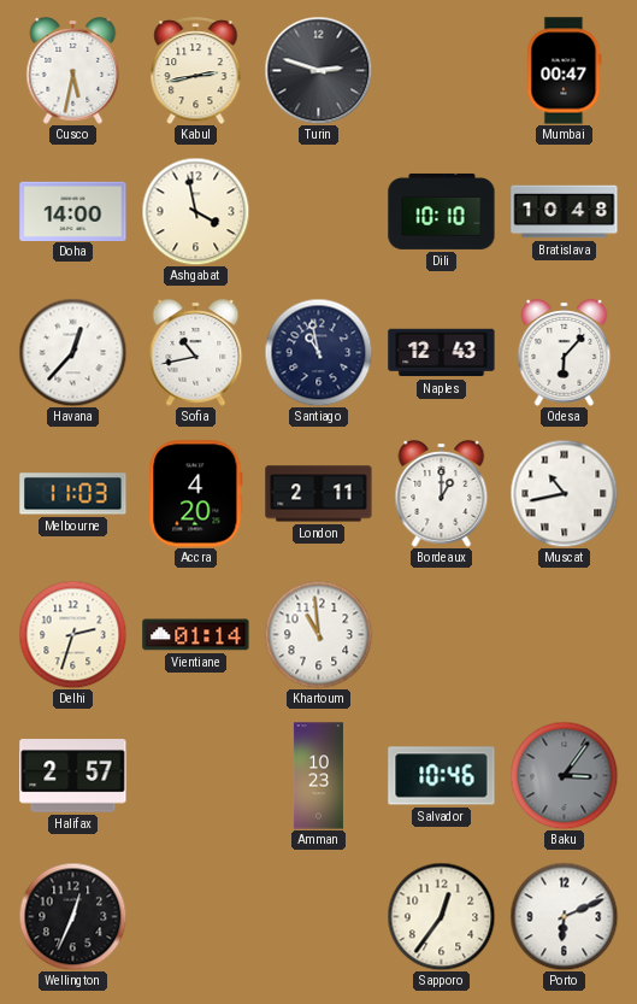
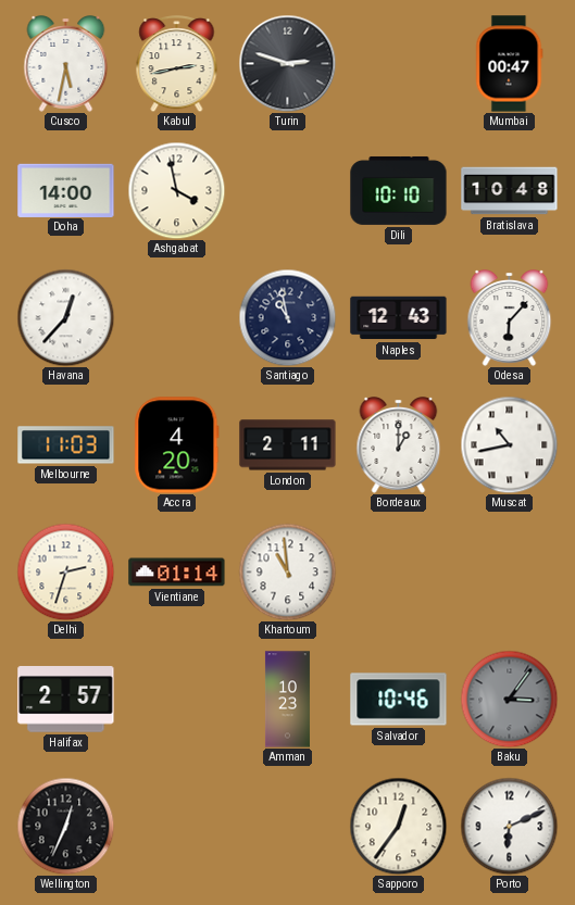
Sofia: 10:43 -> none
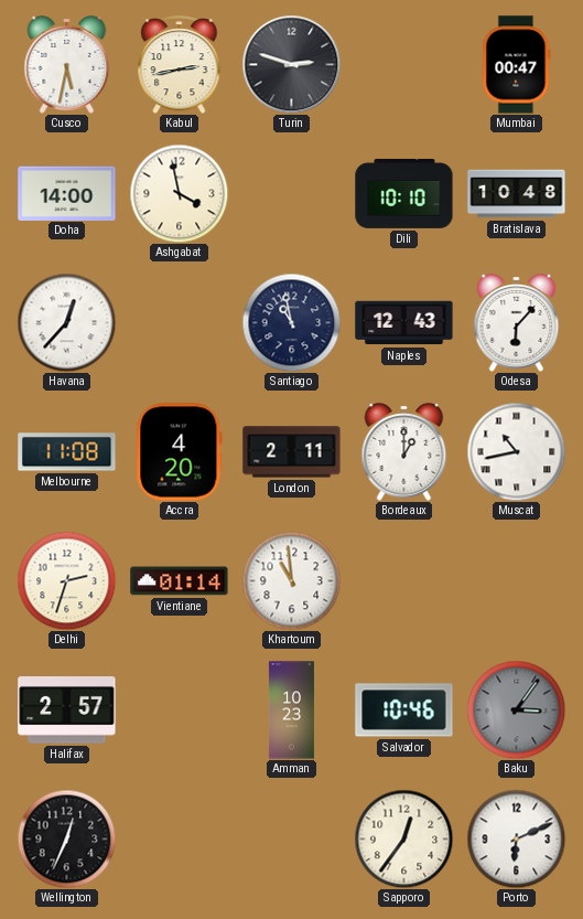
Melbourne: 11:03 -> 11:08
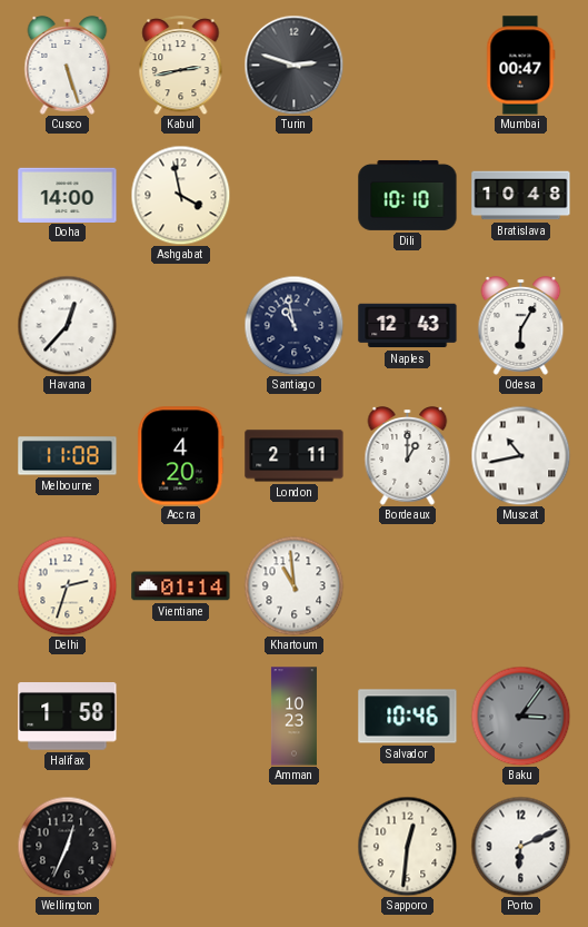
Cusco: 5:32 -> 5:27
Odesa: 6:07 -> 6:05
Halifax: 2:57 -> 1:58
Sapporo: 12:36 -> 12:31
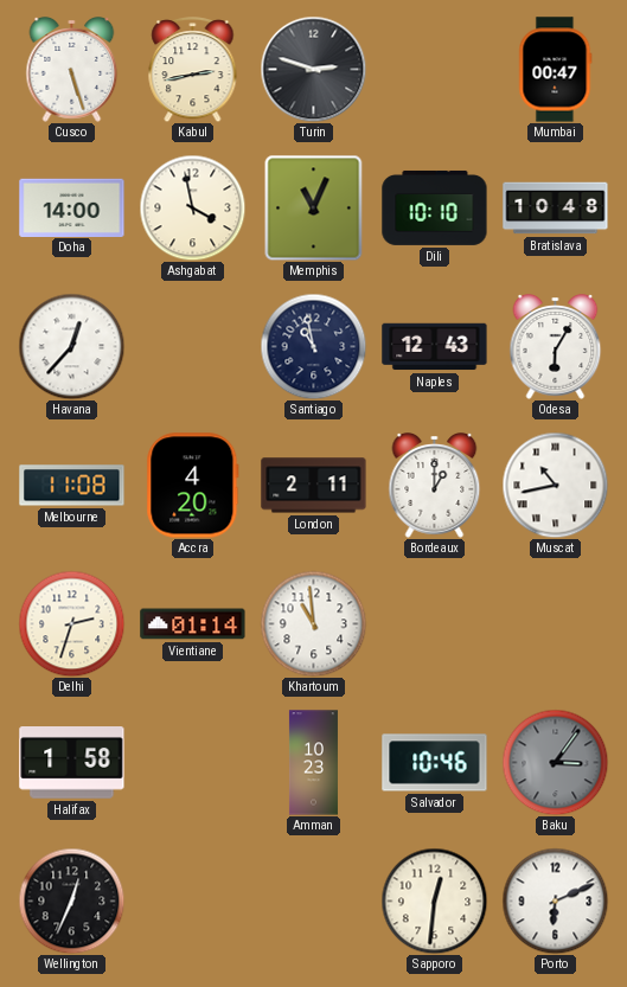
Memphis: none -> 11:04
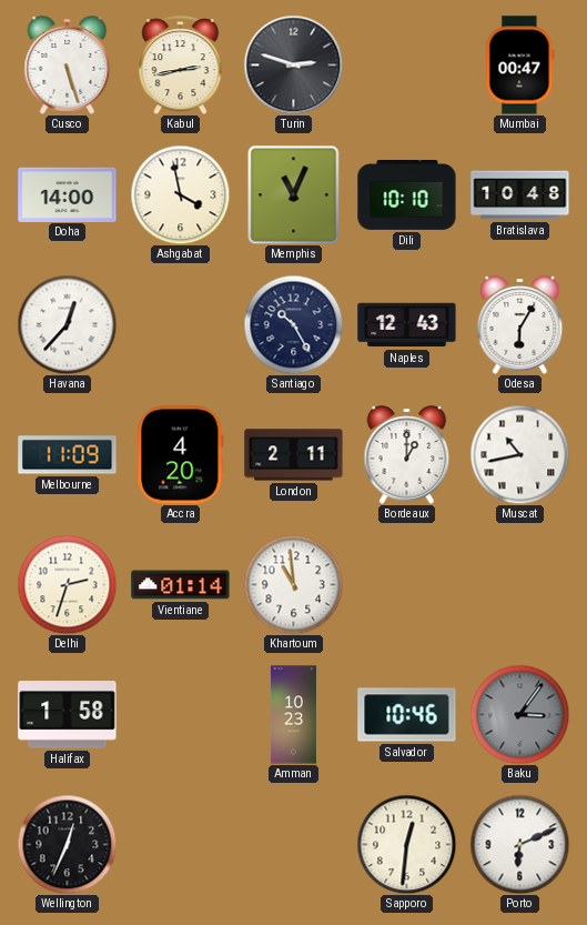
Santiago: 10:58 -> 10:25
Melbourne: 11:08 -> 11:09
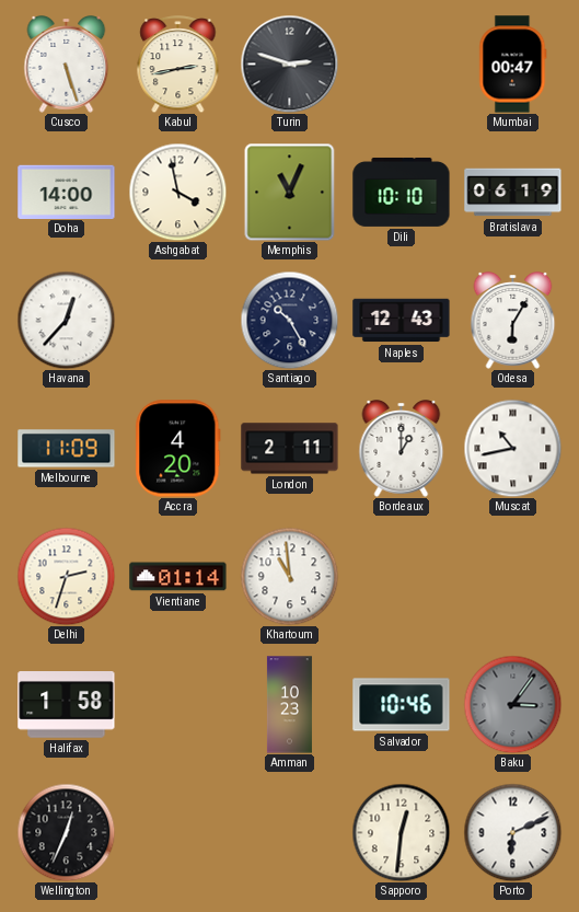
Bratislava: 10:48 -> 06:19
